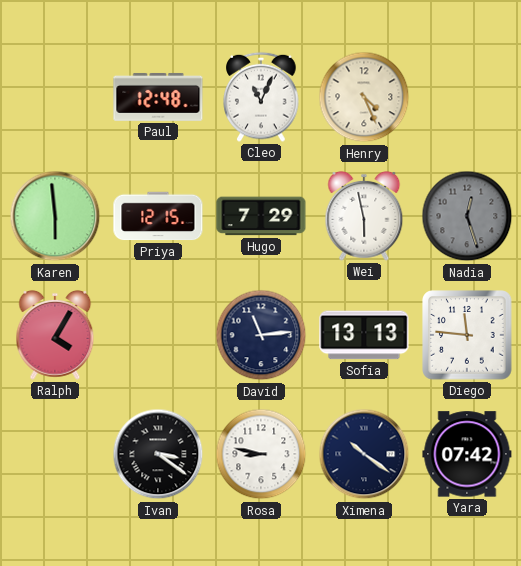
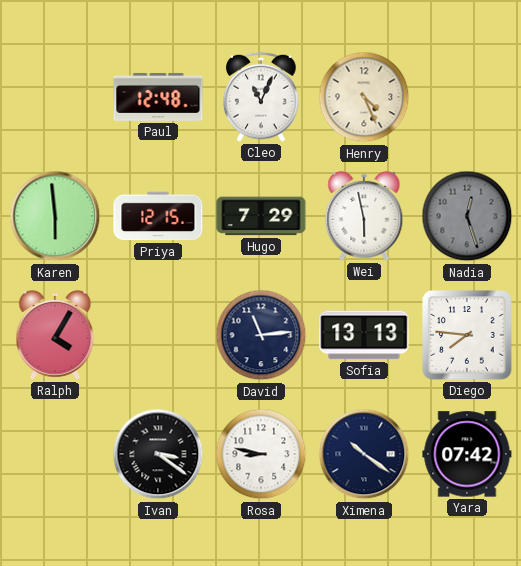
Diego: 11:46 -> 7:46
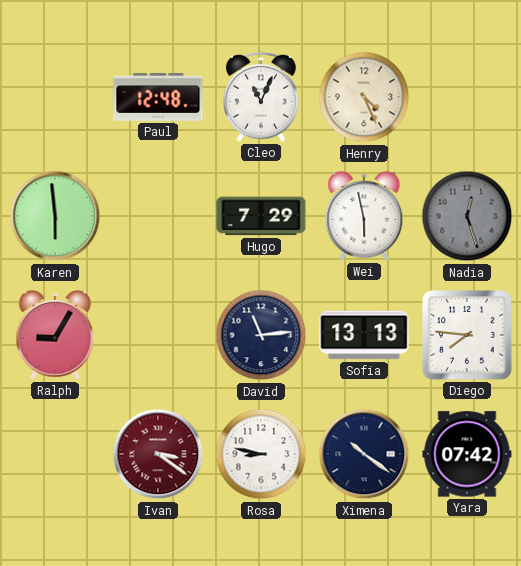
Priya: 12:15 -> none
Ralph: 4:05 -> 9:05
Ivan dial: black -> burgundy
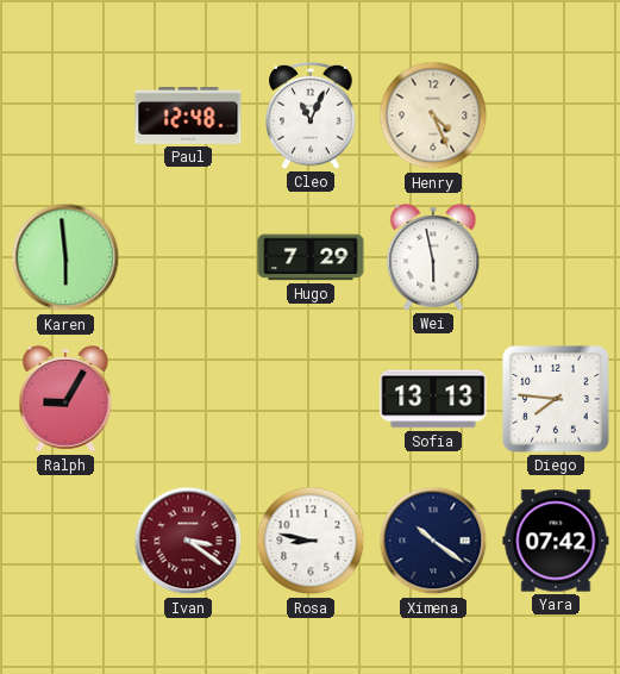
Nadia: 12:27 -> none
David: 11:14 -> none
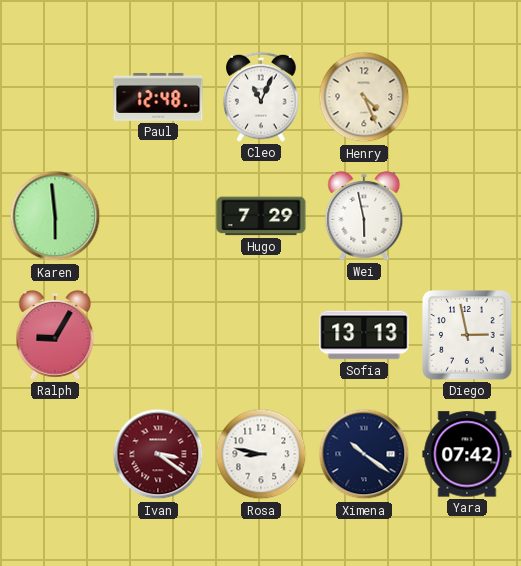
Diego: 7:46 -> 2:58
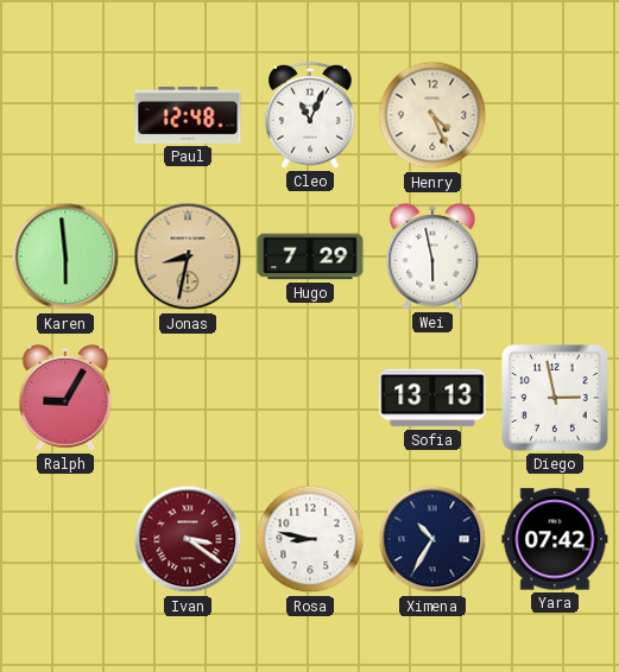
Jonas: none -> 8:32
Ximena: 10:21 -> 10:35
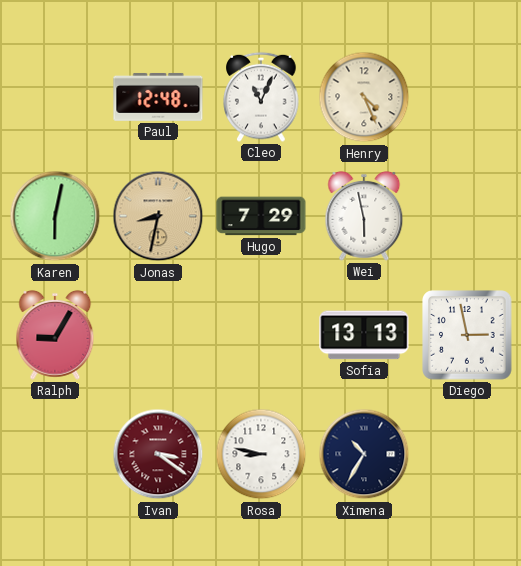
Karen: 5:59 -> 6:02
Yara: 07:42 -> none
